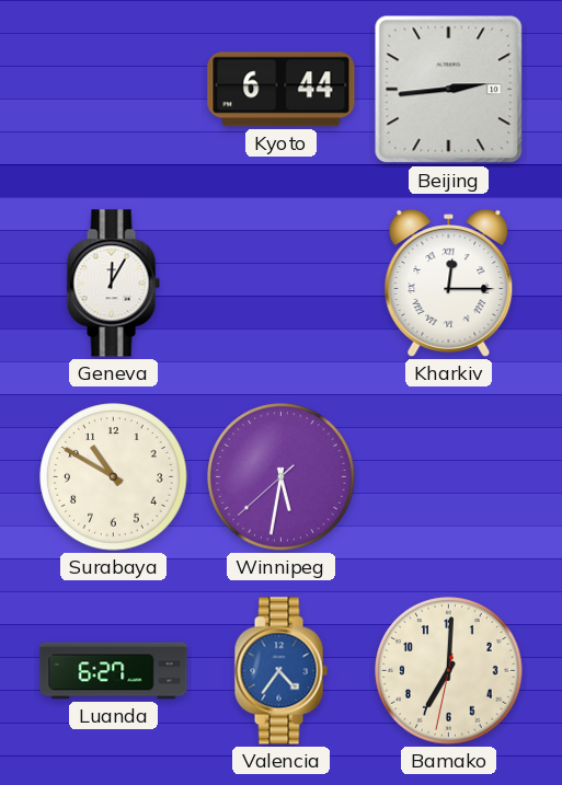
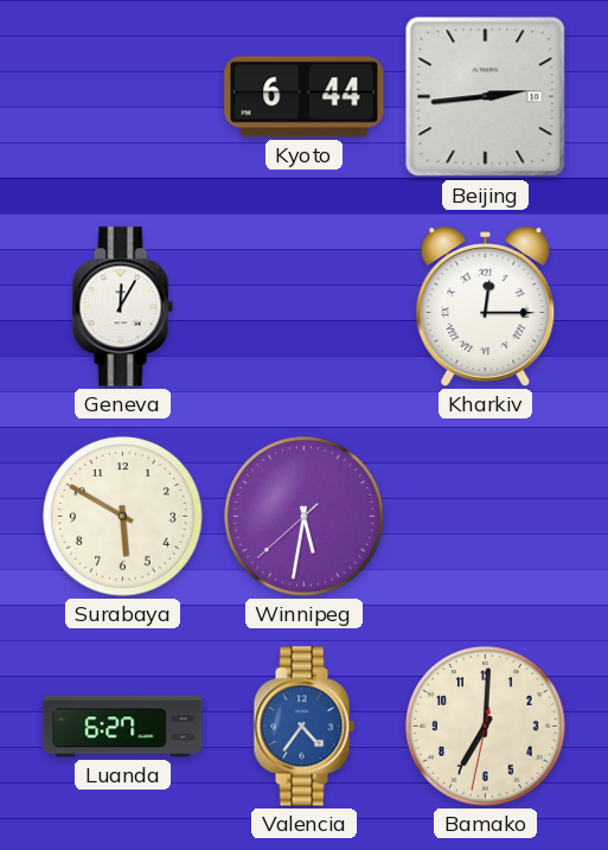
Surabaya: 10:50 -> 5:50
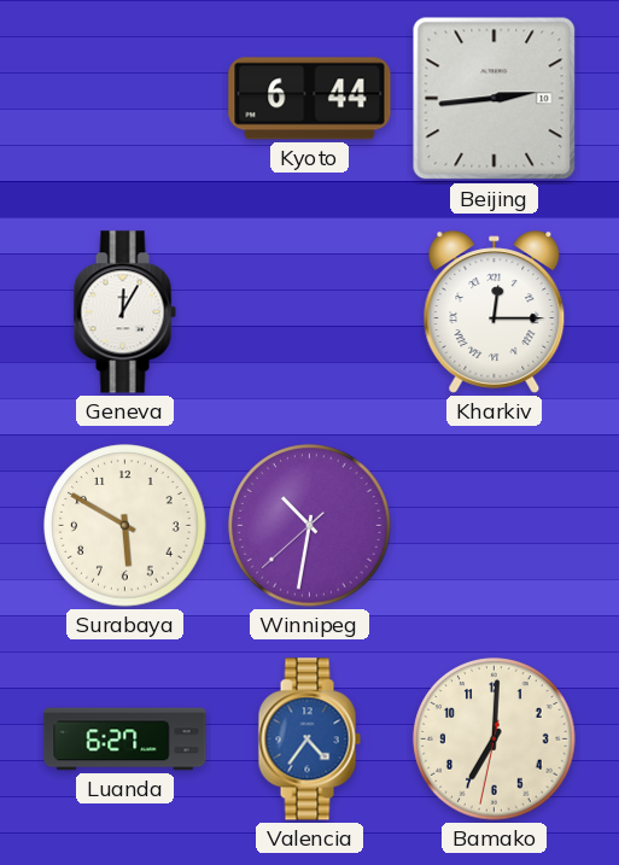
Winnipeg: 5:31 -> 10:31
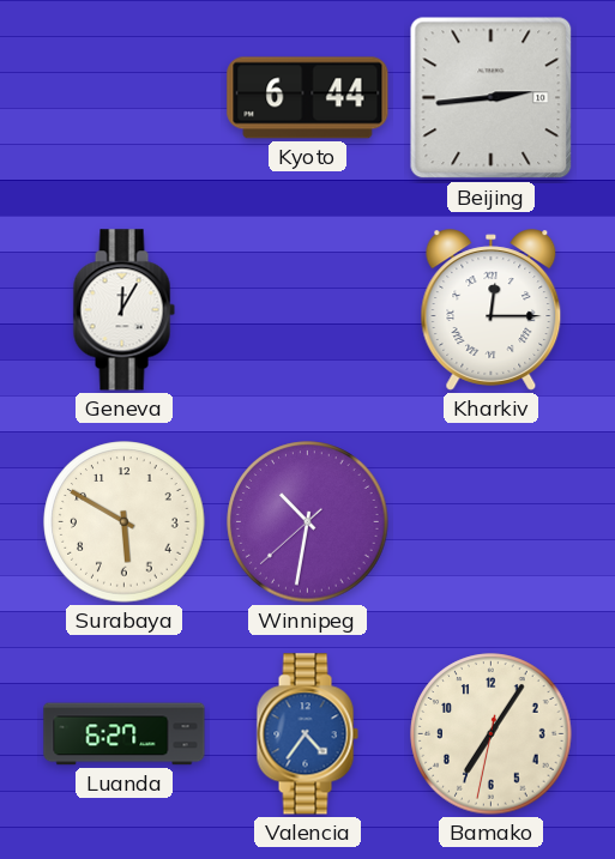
Bamako: 7:00 -> 7:05
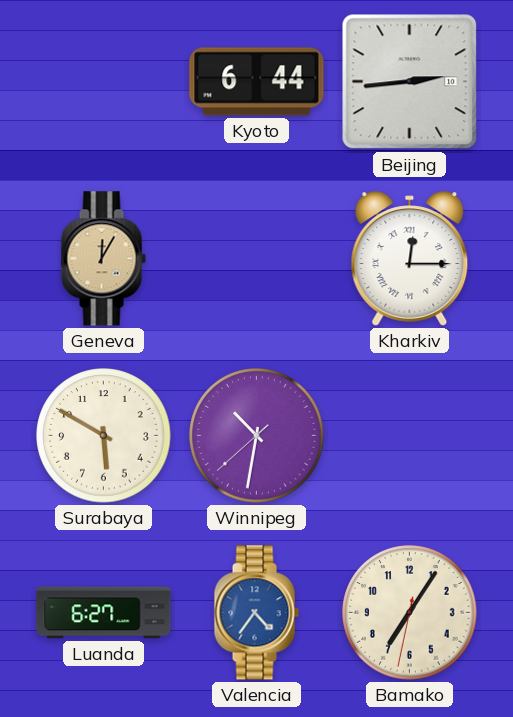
Geneva dial: white -> champagne
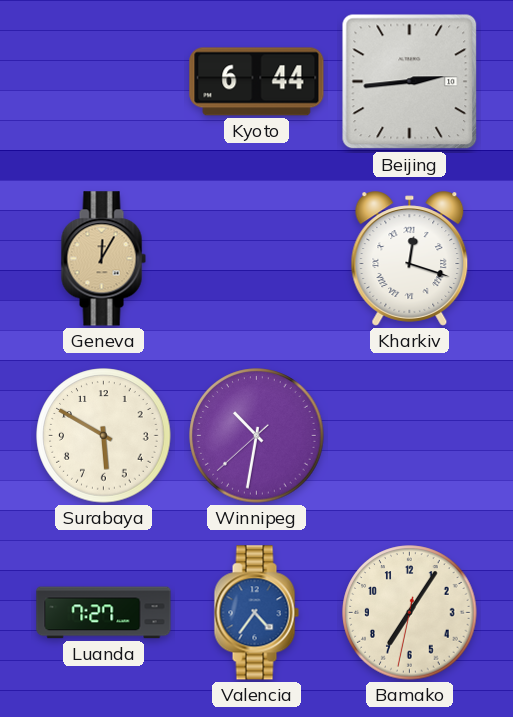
Kharkiv: 12:15 -> 12:18
Luanda: 6:27 -> 7:27
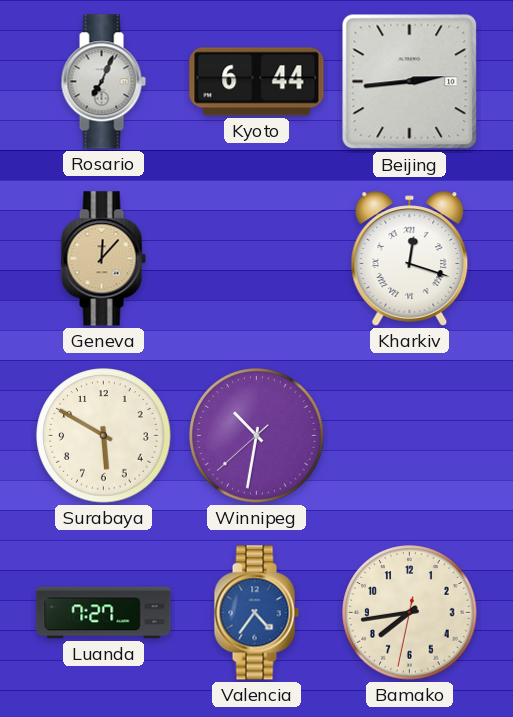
Rosario: none -> 7:04
Geneva: 12:05 -> 12:07
Bamako: 7:05 -> 7:43
